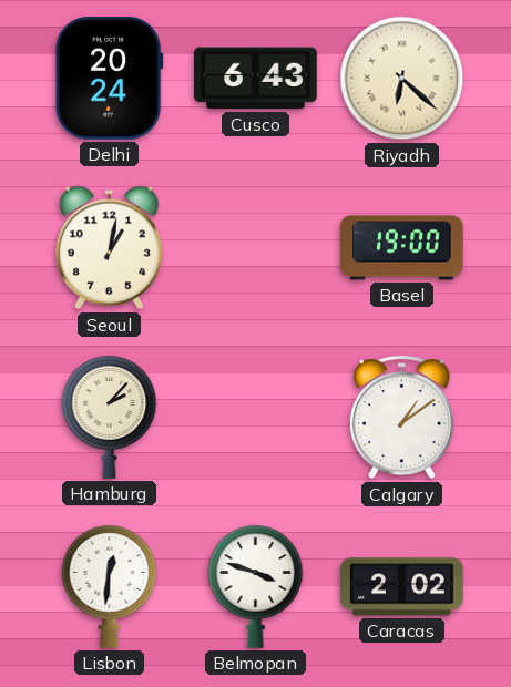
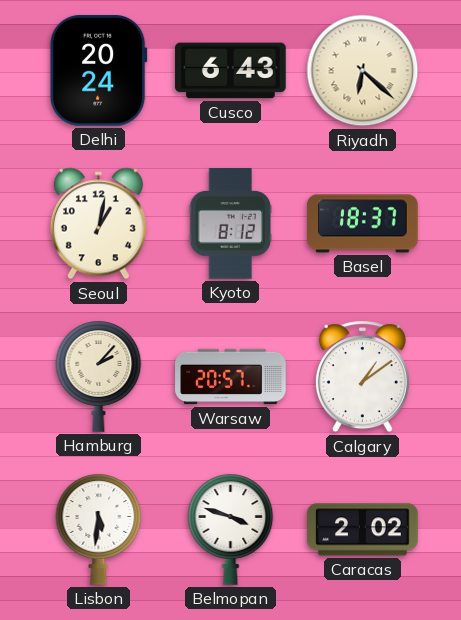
Kyoto: none -> 8:12
Basel: 19:00 -> 18:37
Warsaw: none -> 20:57
Lisbon: 12:31 -> 5:31
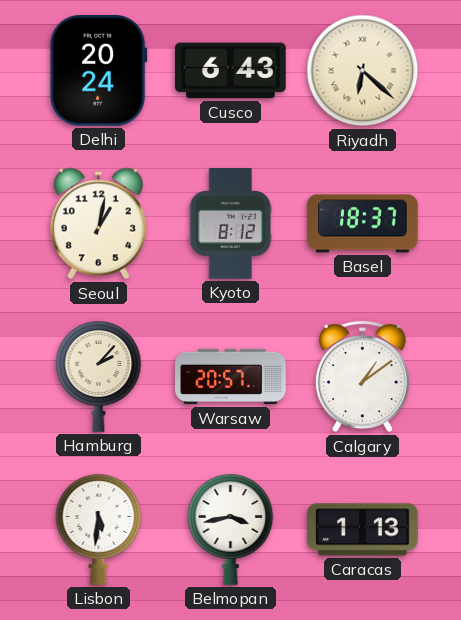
Belmopan: 3:48 -> 3:43
Caracas: 2:02 -> 1:13
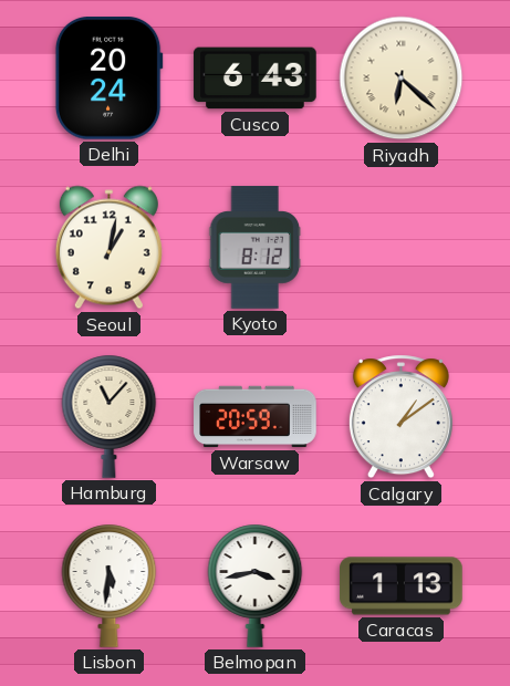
Basel: 18:37 -> none
Hamburg: 2:07 -> 11:07
Warsaw: 20:57 -> 20:59
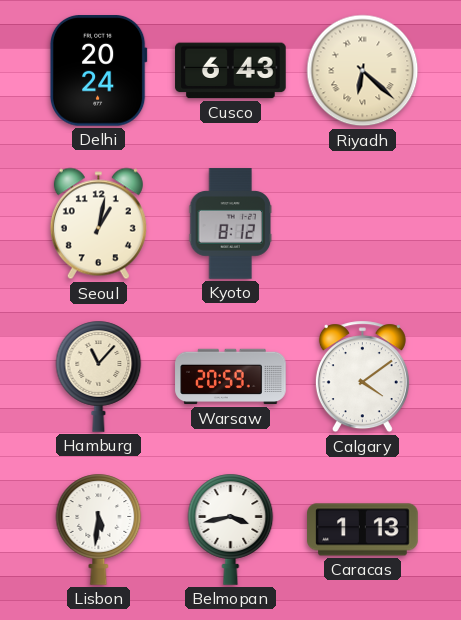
Calgary: 1:09 -> 4:09
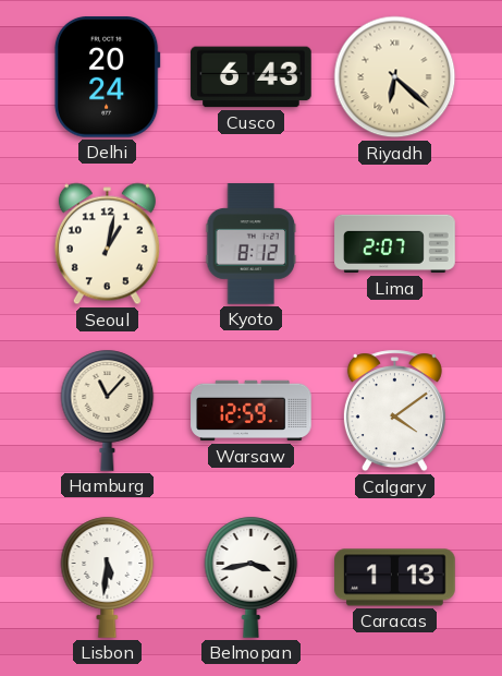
Lima: none -> 2:07
Warsaw: 20:59 -> 12:59
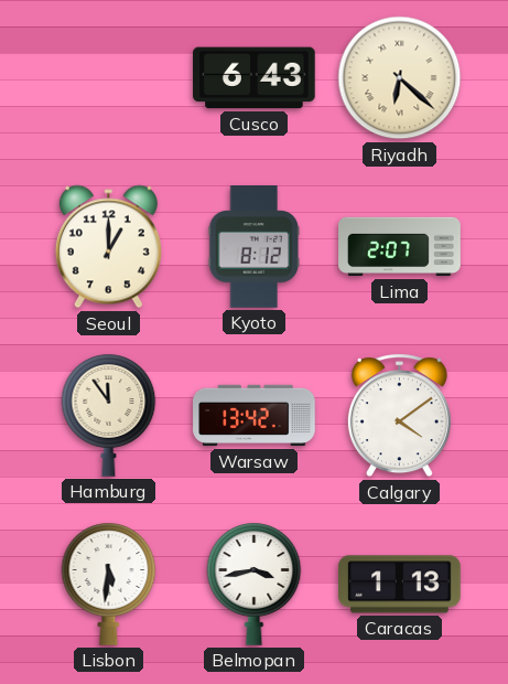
Delhi: 20:24 -> none
Seoul: 1:02 -> 1:00
Hamburg: 11:07 -> 11:54
Warsaw: 12:59 -> 13:42
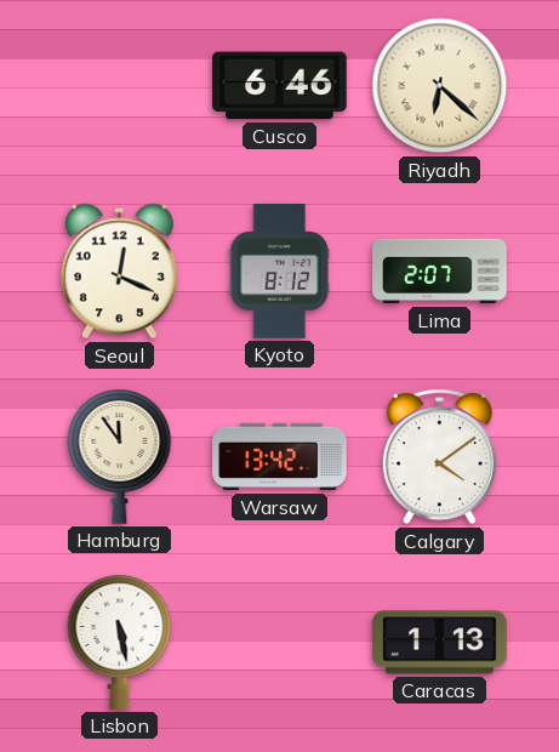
Cusco: 6:43 -> 6:46
Seoul: 1:00 -> 12:19
Lisbon: 5:31 -> 5:28
Belmopan: 3:43 -> none
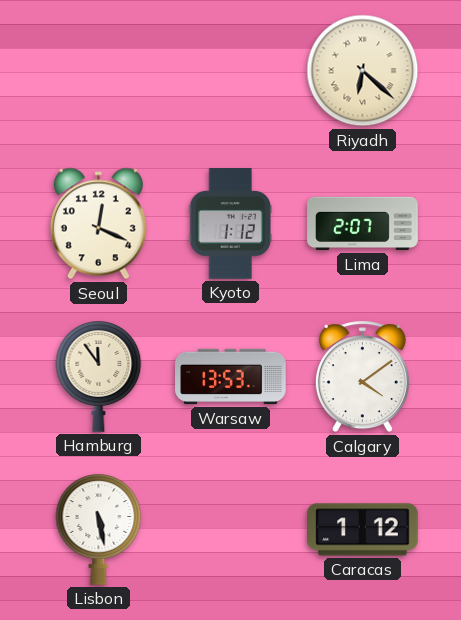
Cusco: 6:46 -> none
Kyoto: 8:12 -> 1:12
Warsaw: 13:42 -> 13:53
Caracas: 1:13 -> 1:12
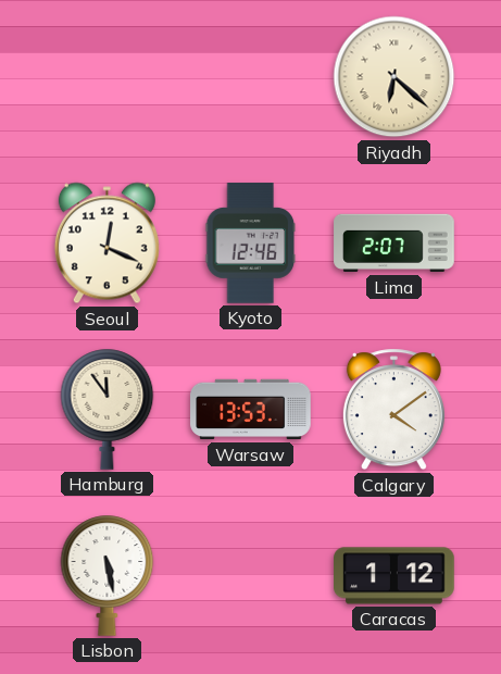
Kyoto: 1:12 -> 12:46
